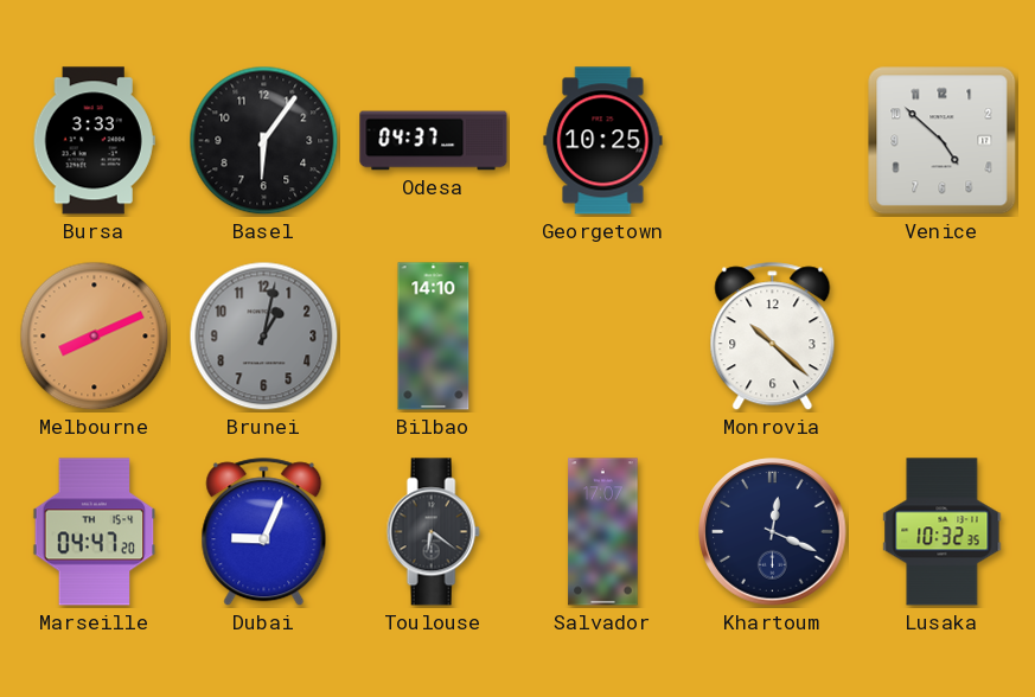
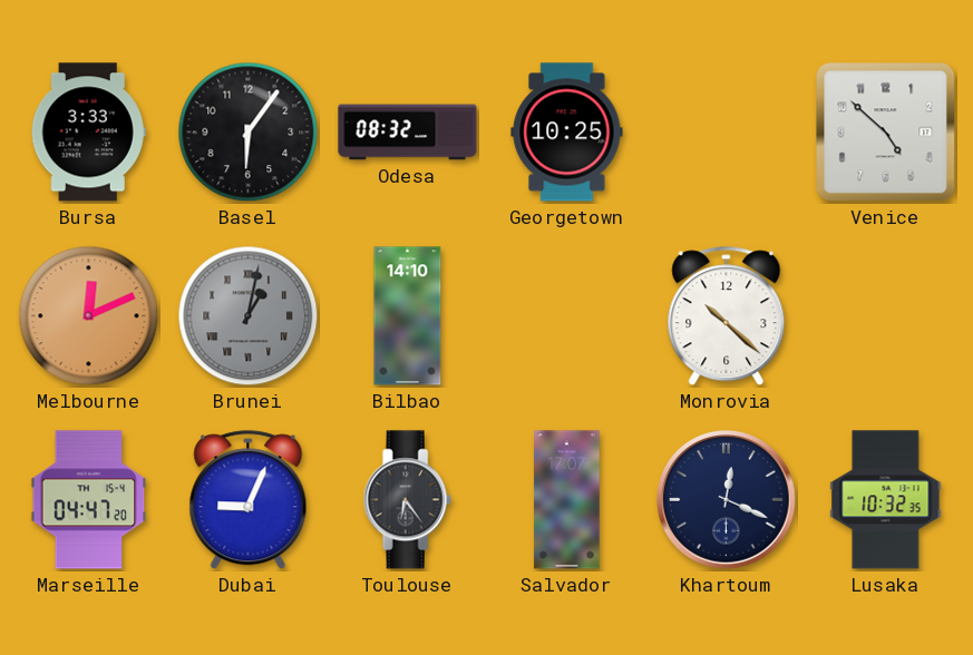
Odesa: 04:37 -> 08:32
Melbourne: 8:11 -> 12:11
Brunei numerals: Arabic -> Roman
Toulouse: 6:21 -> 6:24
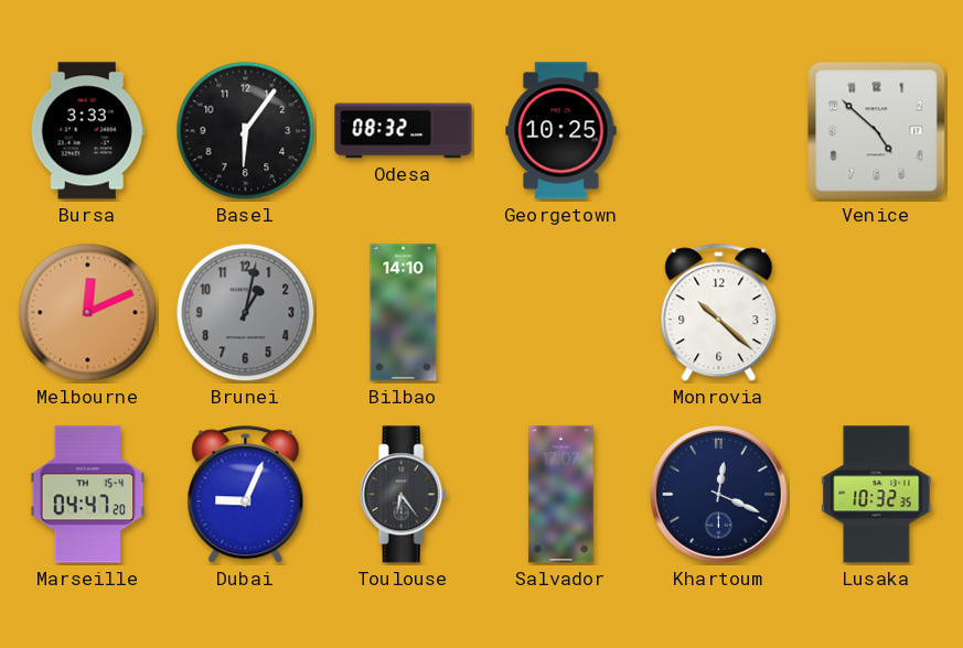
Brunei numerals: Roman -> Arabic
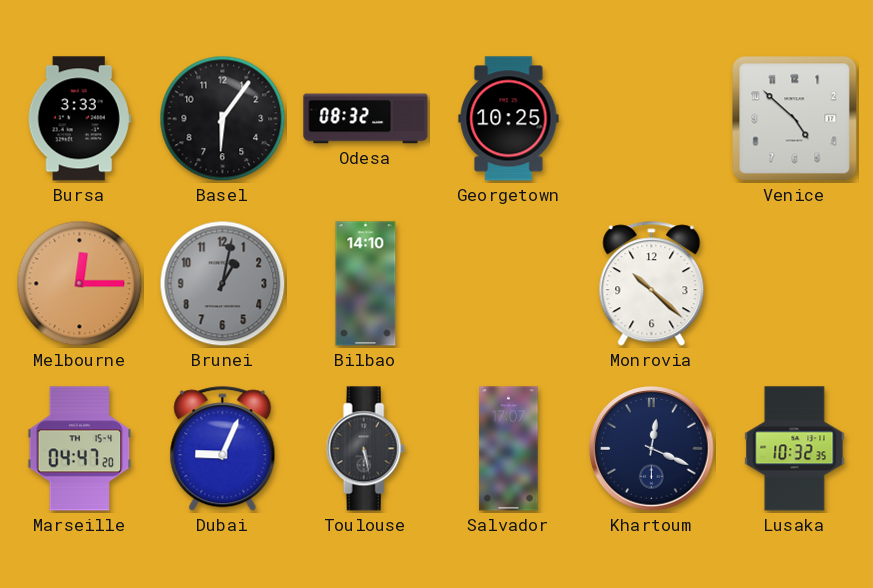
Melbourne: 12:11 -> 12:15
Toulouse: 6:24 -> 5:28
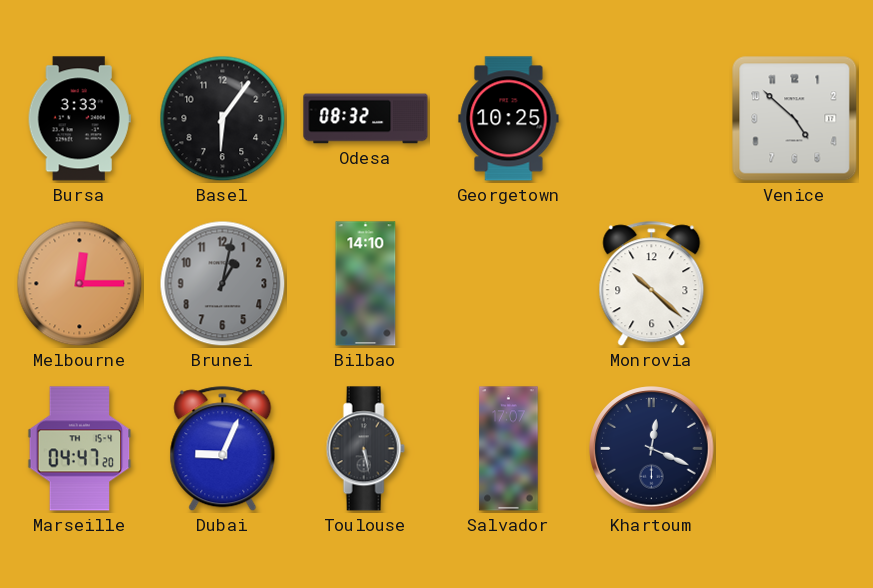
Lusaka: 10:32 -> none
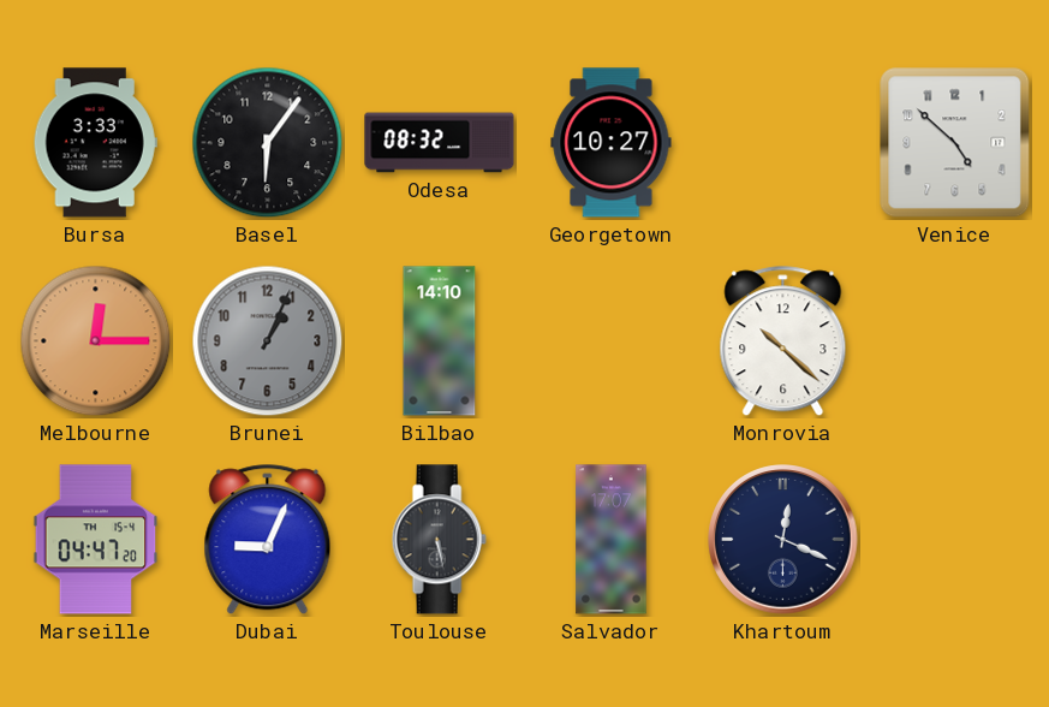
Georgetown: 10:25 -> 10:27
Brunei: 1:02 -> 1:04
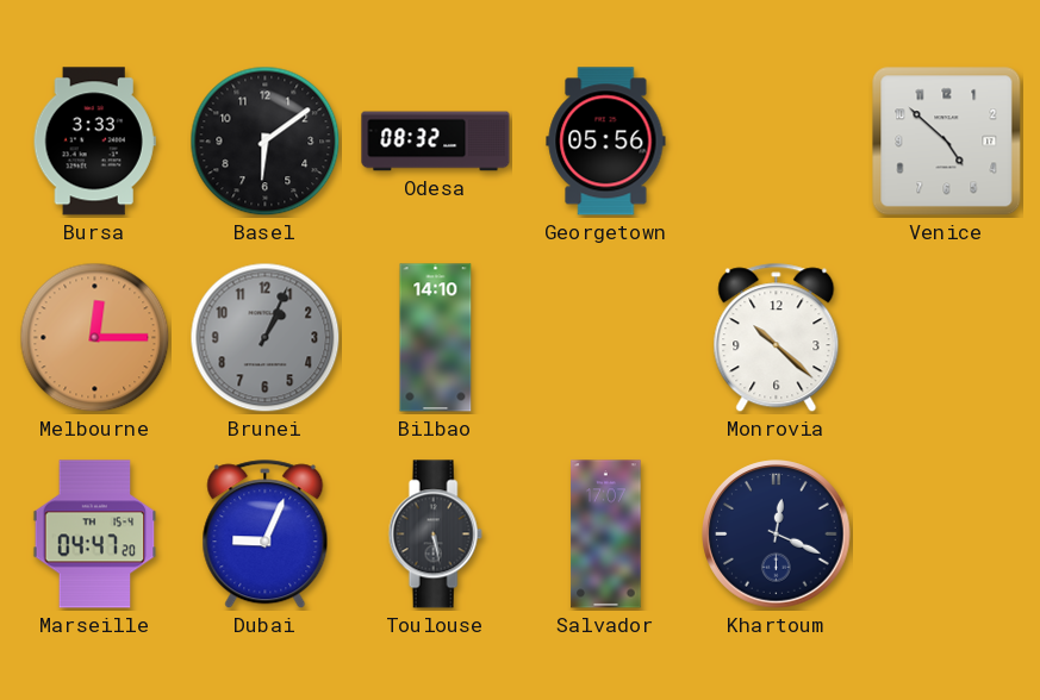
Basel: 6:06 -> 6:09
Georgetown: 10:27 -> 05:56
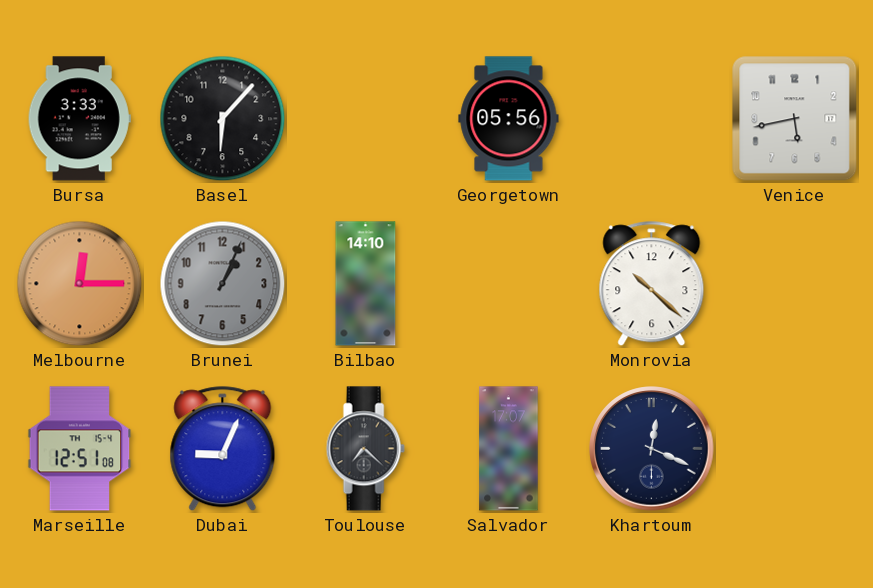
Basel: 6:09 -> 6:07
Odesa: 08:32 -> none
Venice: 4:52 -> 5:43
Marseille: 04:47 -> 12:51
Toulouse: 5:28 -> 7:22
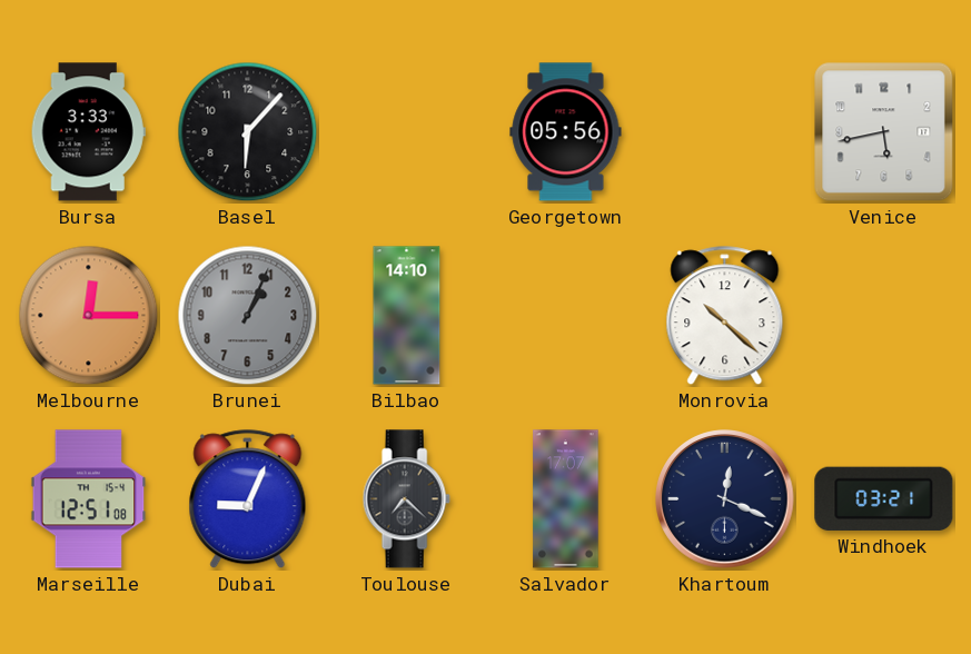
Windhoek: none -> 03:21
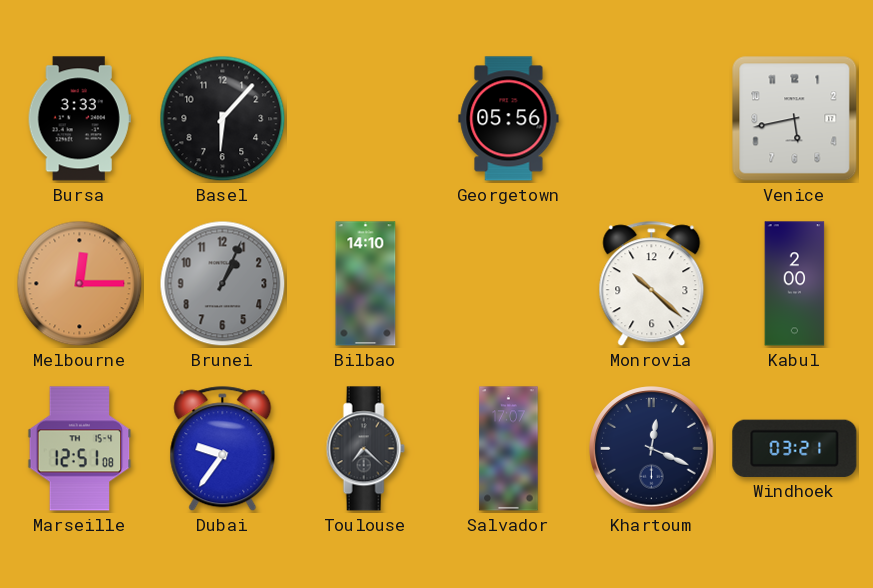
Kabul: none -> 2:00
Dubai: 9:04 -> 9:36
